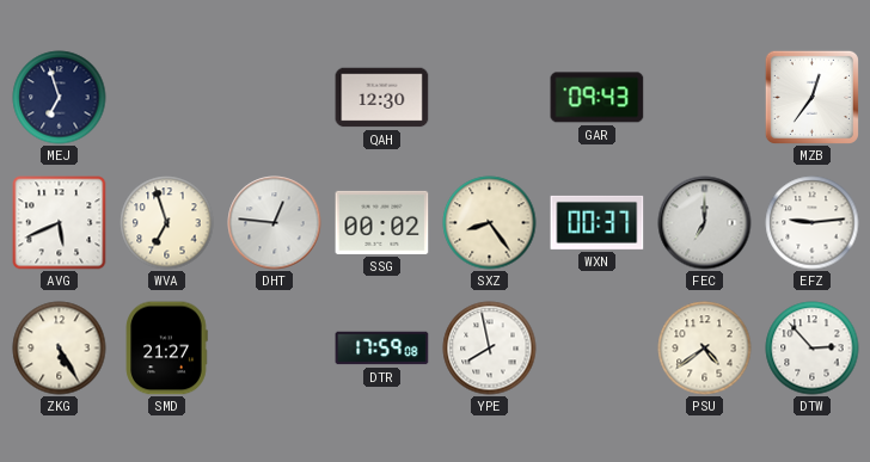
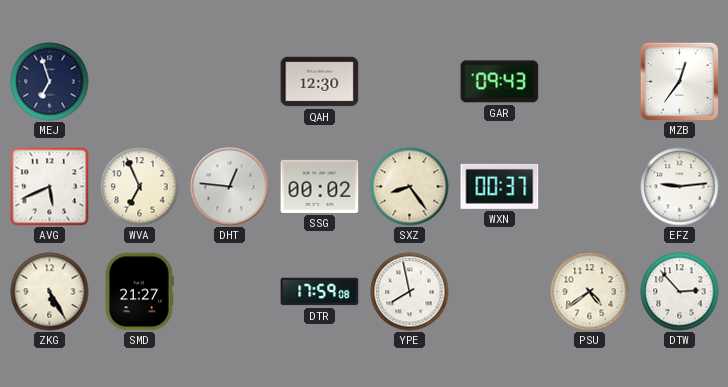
WVA: 6:57 -> 6:56
FEC: 7:00 -> none
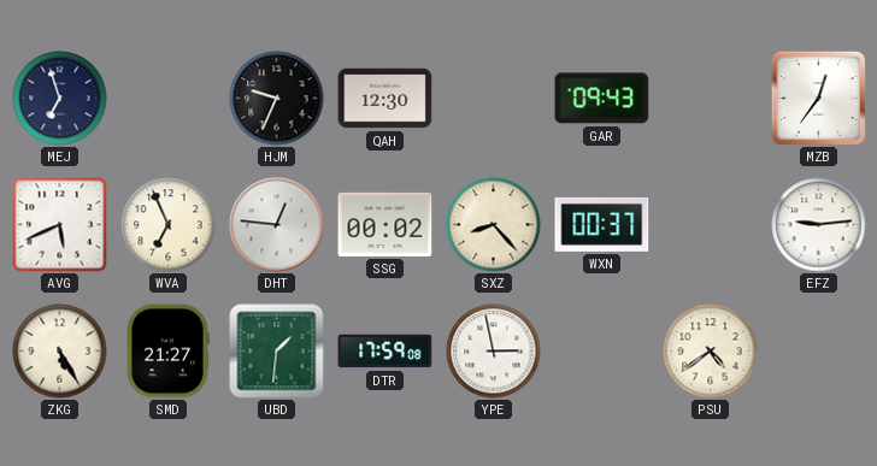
HJM: none -> 9:34
SXZ: 8:24 -> 8:23
UBD: none -> 1:31
YPE: 7:58 -> 2:58
DTW: 2:53 -> none
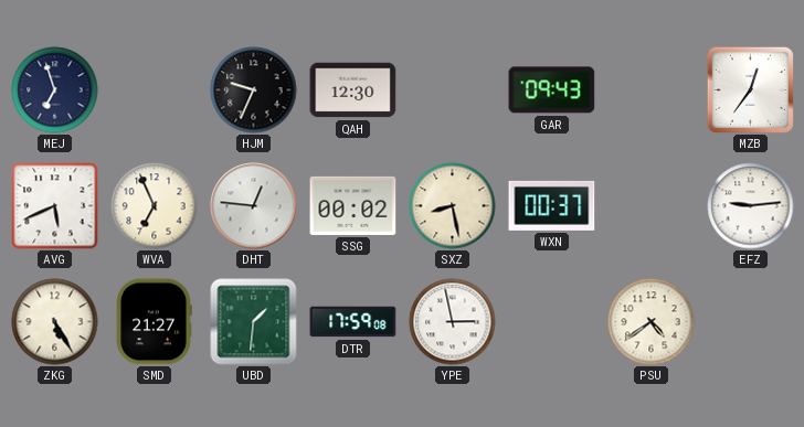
SXZ: 8:23 -> 8:28
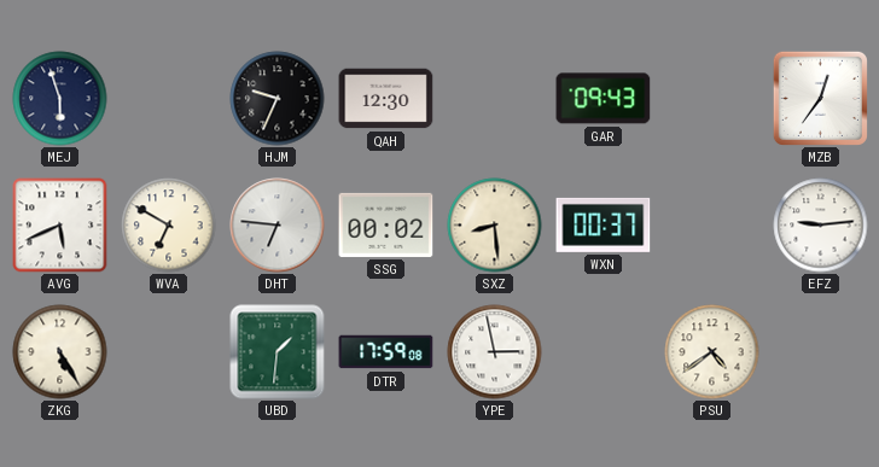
MEJ: 6:57 -> 5:57
WVA: 6:56 -> 6:50
DHT: 12:46 -> 6:46
SXZ: 8:28 -> 8:29
SMD: 21:27 -> none
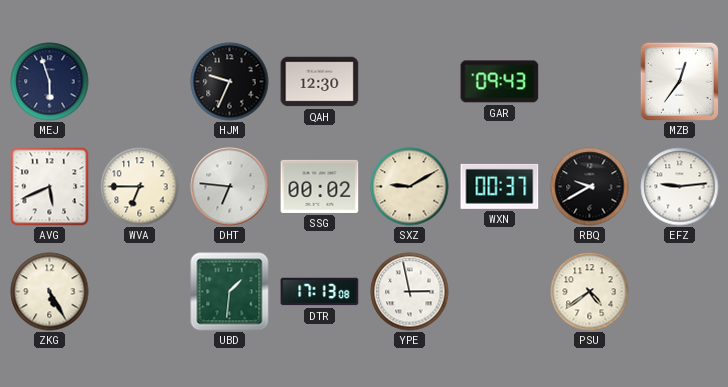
WVA: 6:50 -> 6:45
SXZ: 8:29 -> 9:10
RBQ: none -> 9:40
DTR: 17:59 -> 17:13
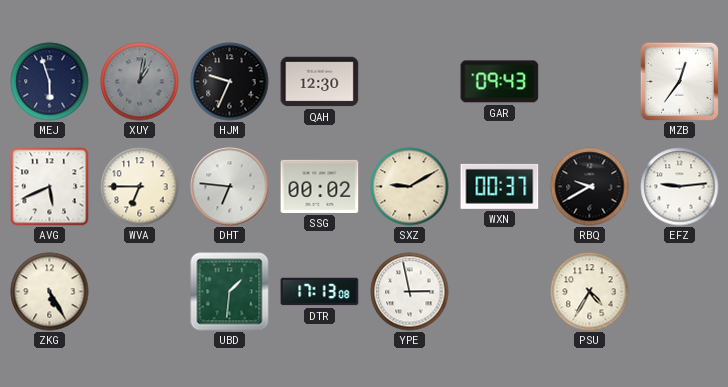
XUY: none -> 1:02
PSU: 4:39 -> 4:35
